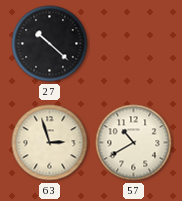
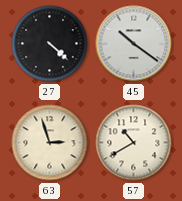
27: 10:22 -> 4:22
45: none -> 10:21
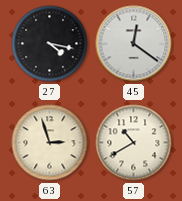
27: 4:22 -> 4:17
45: 10:21 -> 12:21
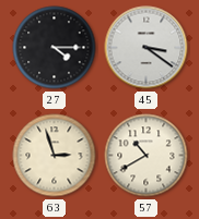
27: 4:17 -> 4:15
45: 12:21 -> 3:21
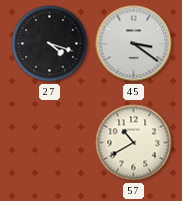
27: 4:15 -> 4:18
63: 2:57 -> none
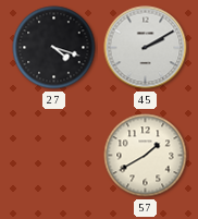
45: 3:21 -> 2:10
57: 10:40 -> 1:40
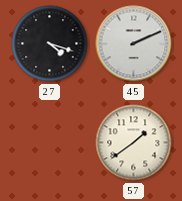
45: 2:10 -> 2:11
57: 1:40 -> 1:39
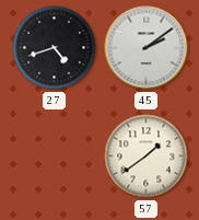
27: 4:18 -> 4:42
45: 2:11 -> 2:09
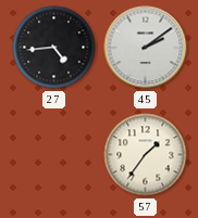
27: 4:42 -> 4:44
57: 1:39 -> 1:36
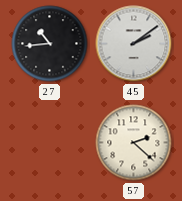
27: 4:44 -> 10:44
57: 1:36 -> 2:22
